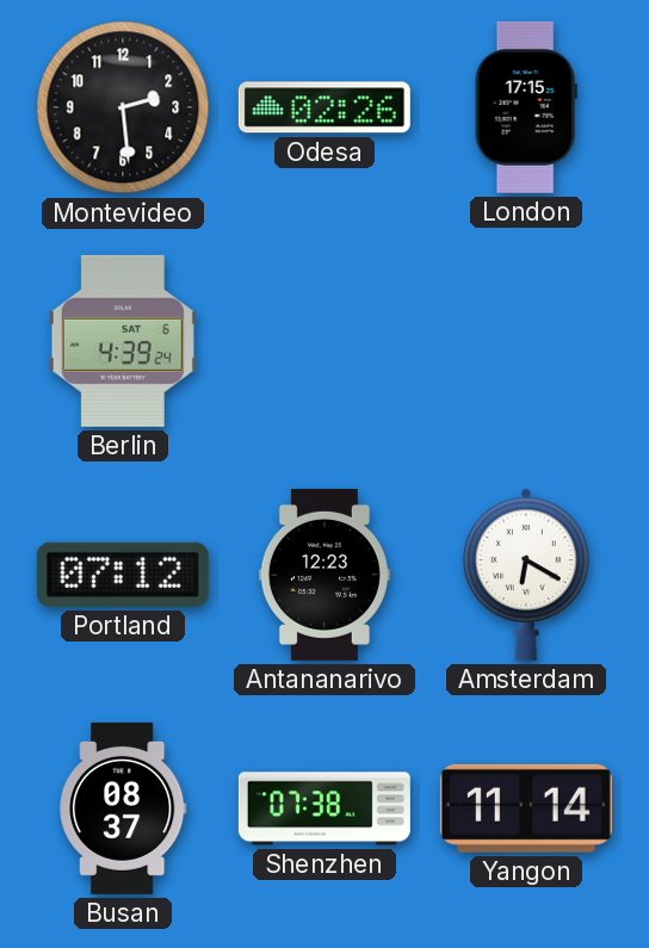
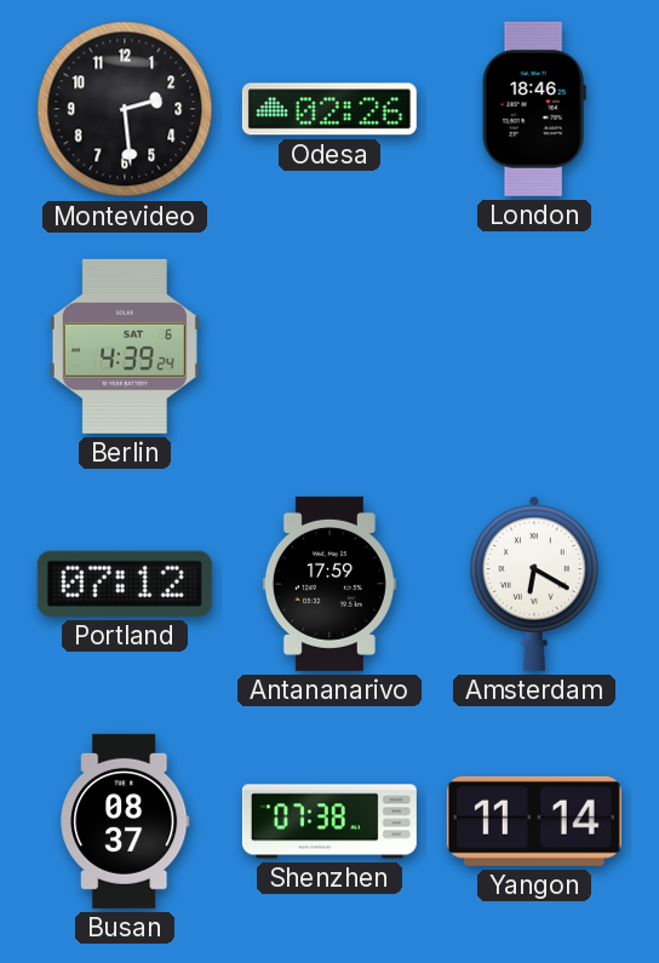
London: 17:15 -> 18:46
Antananarivo: 12:23 -> 17:59
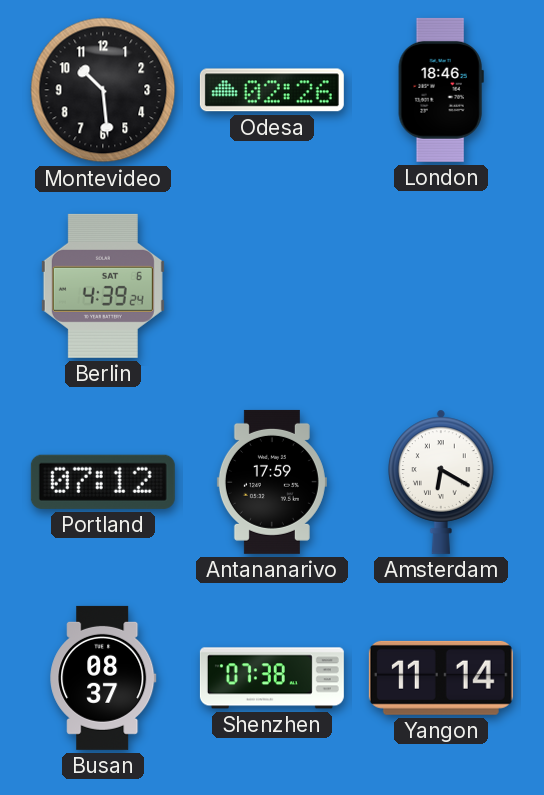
Montevideo: 2:29 -> 10:29
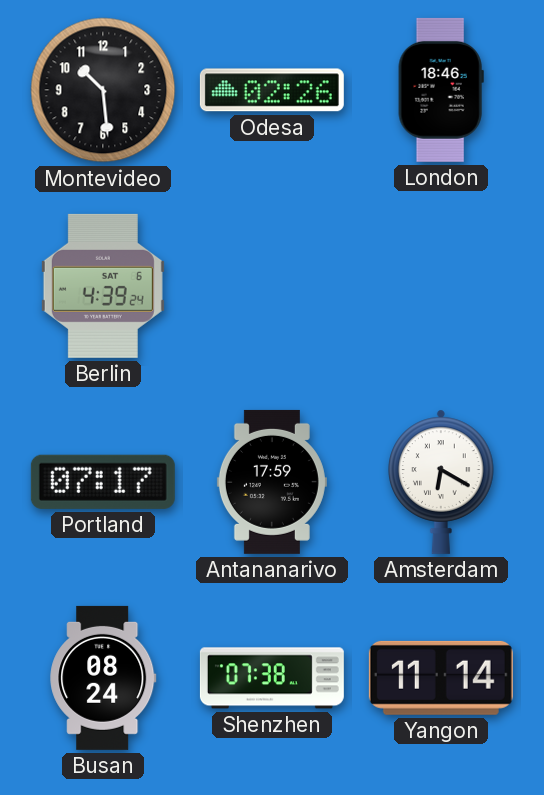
Portland: 07:12 -> 07:17
Busan: 08:37 -> 08:24
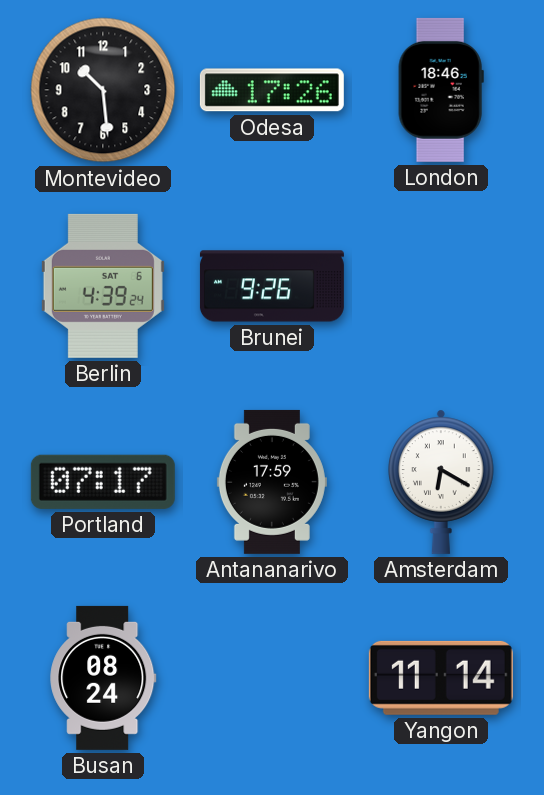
Odesa: 02:26 -> 17:26
Brunei: none -> 9:26
Shenzhen: 07:38 -> none
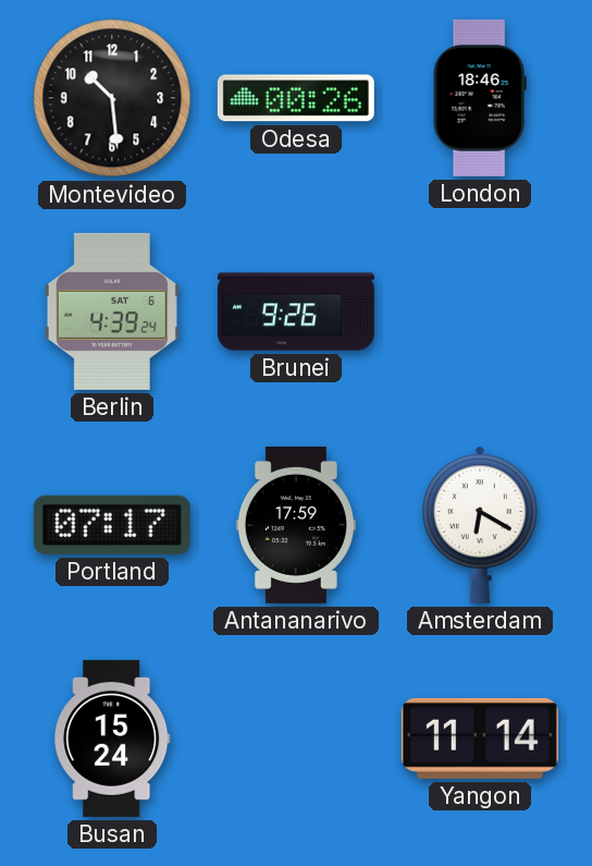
Odesa: 17:26 -> 00:26
Busan: 08:24 -> 15:24
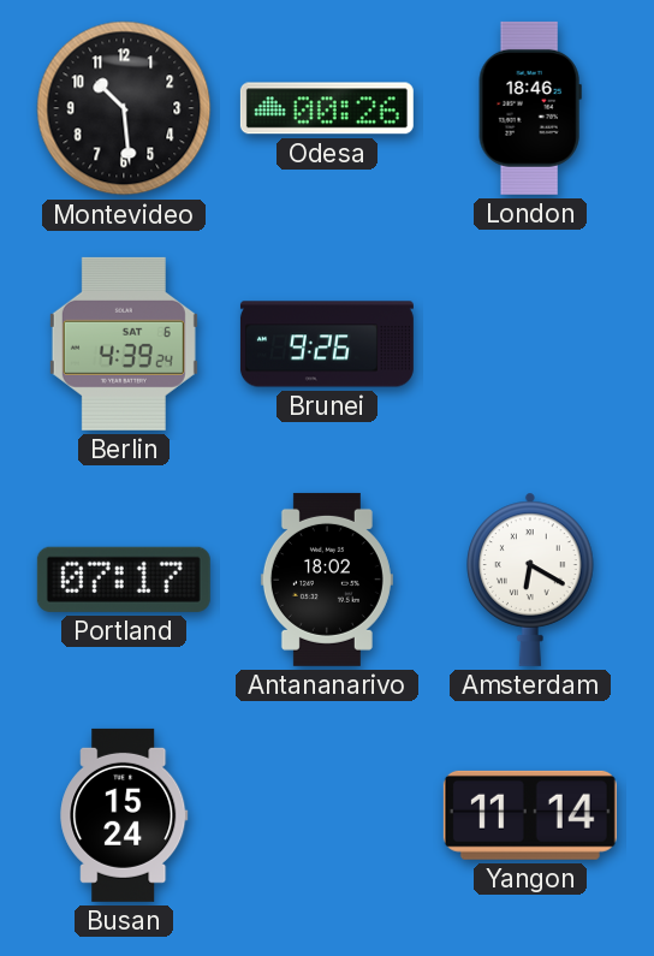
Antananarivo: 17:59 -> 18:02
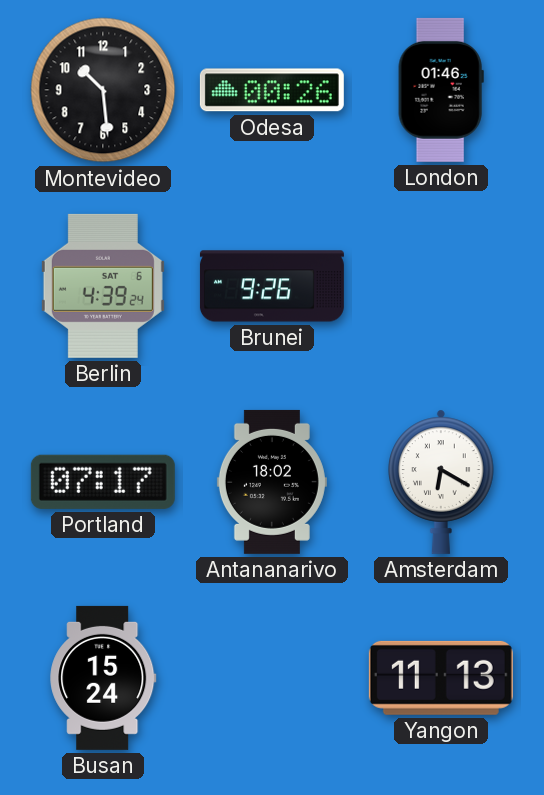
London: 18:46 -> 01:46
Yangon: 11:14 -> 11:13
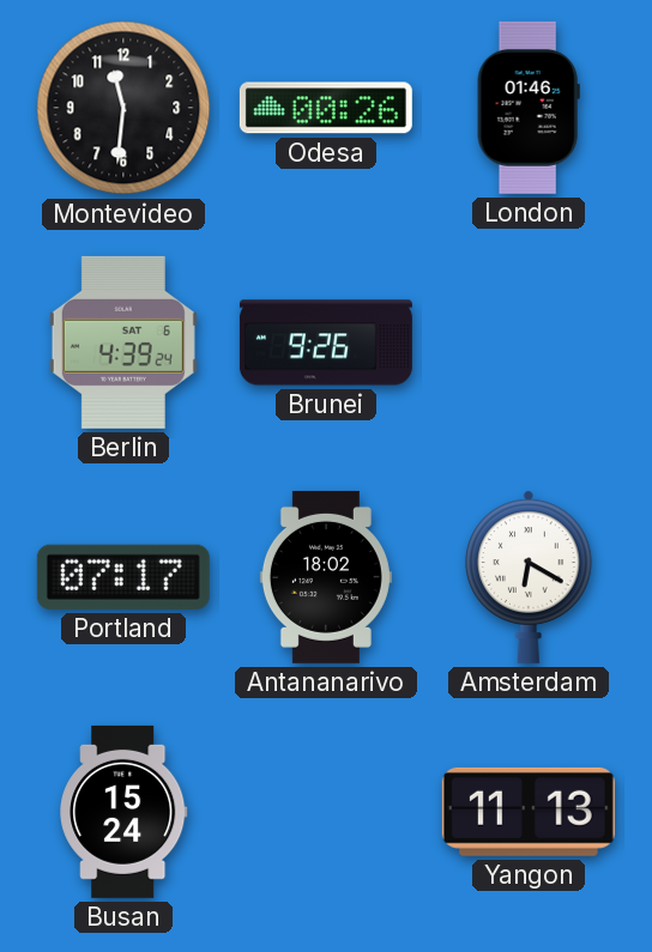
Montevideo: 10:29 -> 11:31
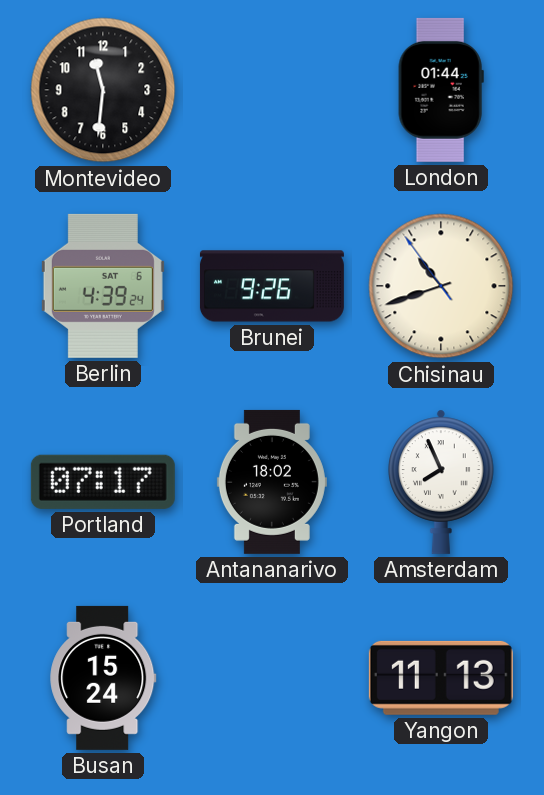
Odesa: 00:26 -> none
London: 01:46 -> 01:44
Chisinau: none -> 10:41
Amsterdam: 6:20 -> 7:56
